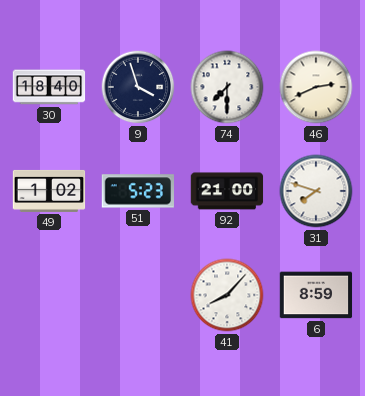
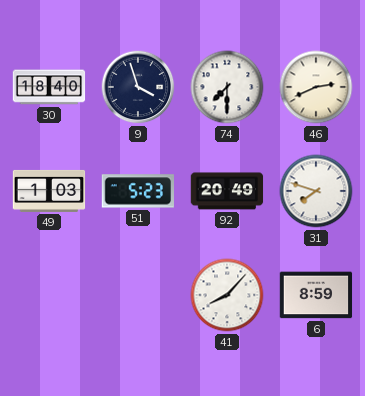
49: 1:02 -> 1:03
92: 21:00 -> 20:49
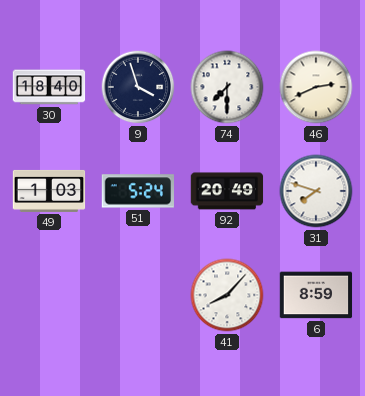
51: 5:23 -> 5:24
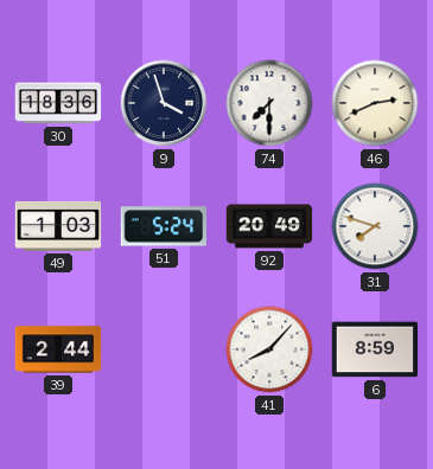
30: 18:40 -> 18:36
39: none -> 2:44
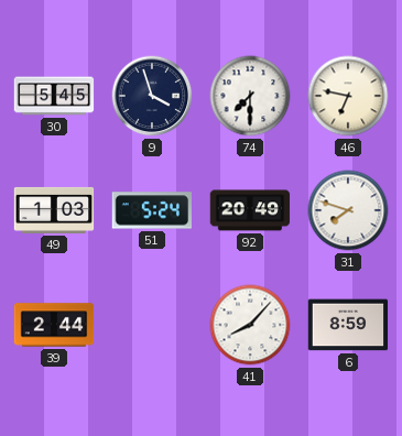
30: 18:36 -> 5:45
46: 2:41 -> 6:47
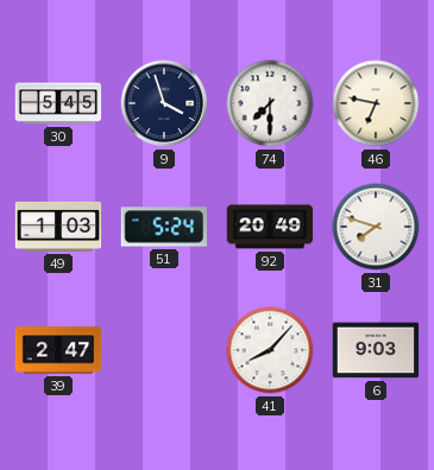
39: 2:44 -> 2:47
6: 8:59 -> 9:03
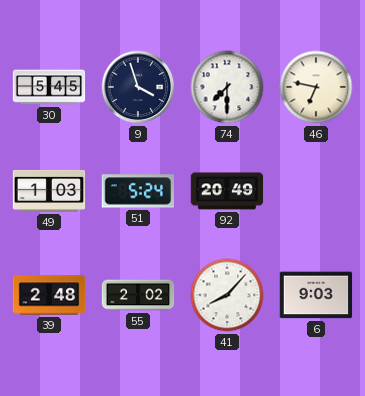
31: 7:48 -> none
39: 2:47 -> 2:48
55: none -> 2:02
